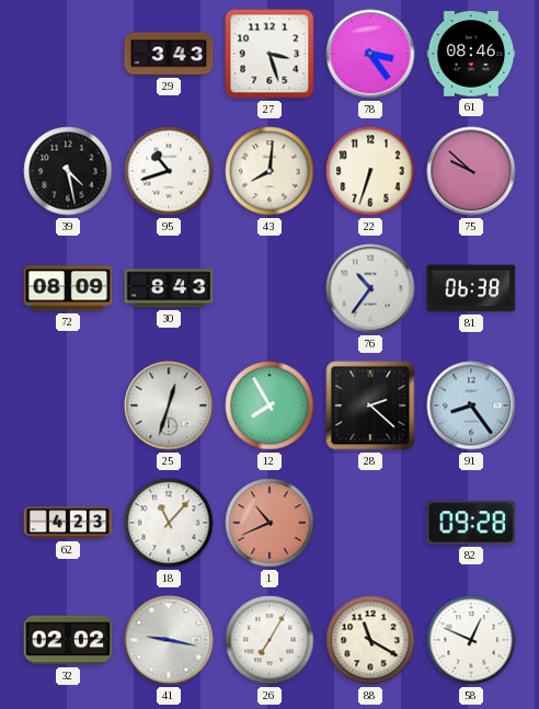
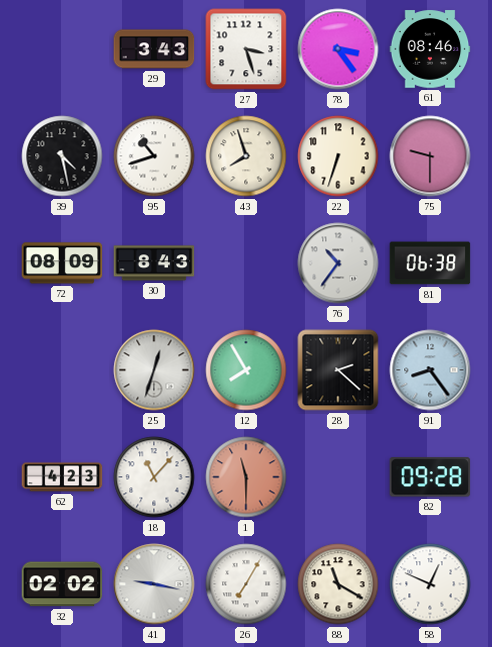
43: 8:01 -> 7:57
75: 9:52 -> 9:30
1: 10:41 -> 11:30
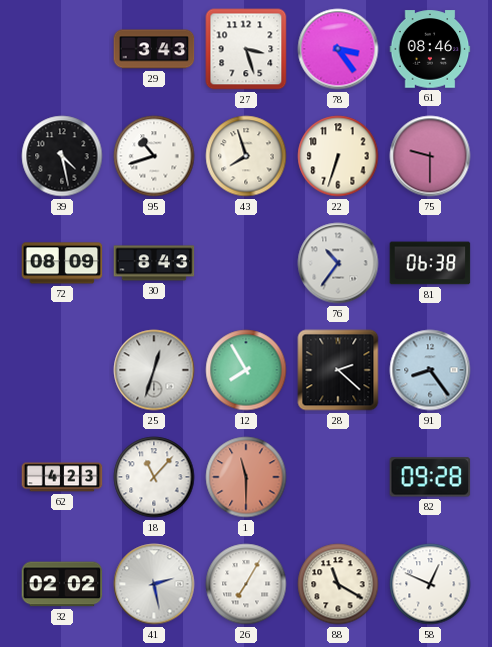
41: 9:17 -> 2:28
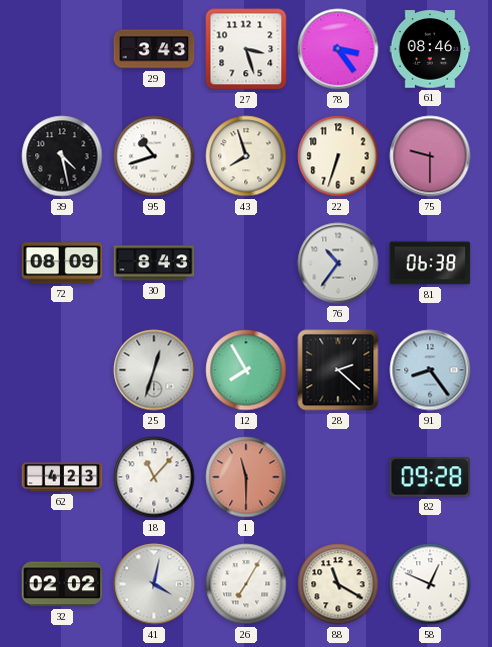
41: 2:28 -> 4:02
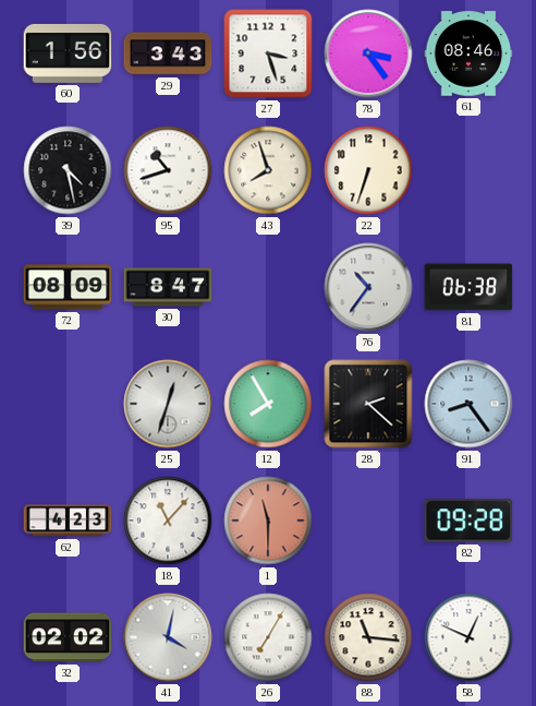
60: none -> 1:56
75: 9:30 -> none
30: 8:43 -> 8:47
88: 11:20 -> 11:16
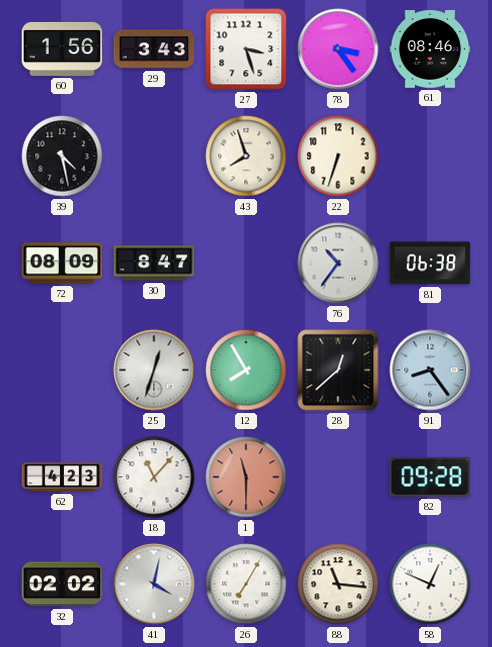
95: 10:42 -> none
28: 2:22 -> 12:38
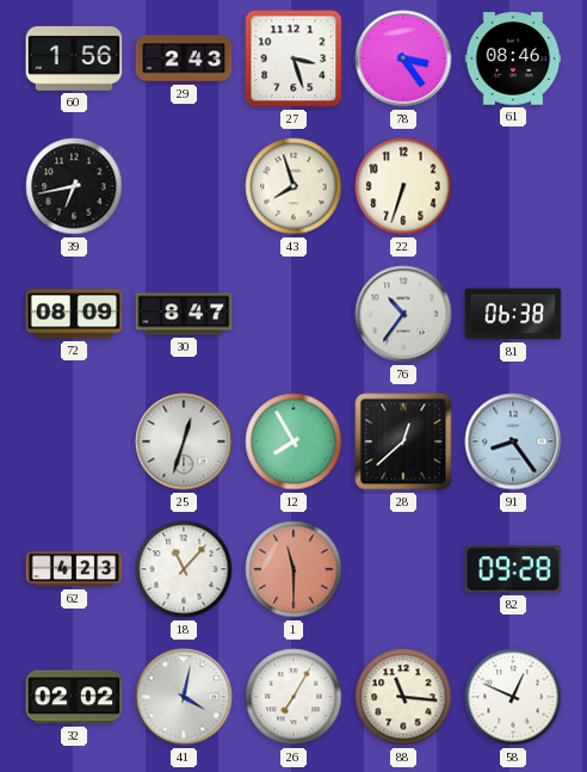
29: 3:43 -> 2:43
39: 4:28 -> 6:43
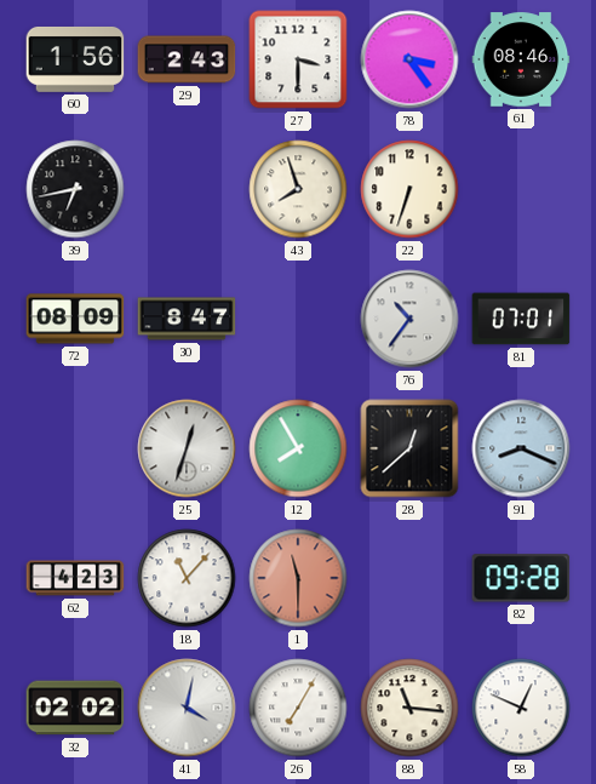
27: 3:27 -> 3:30
81: 06:38 -> 07:01
91: 8:24 -> 8:19
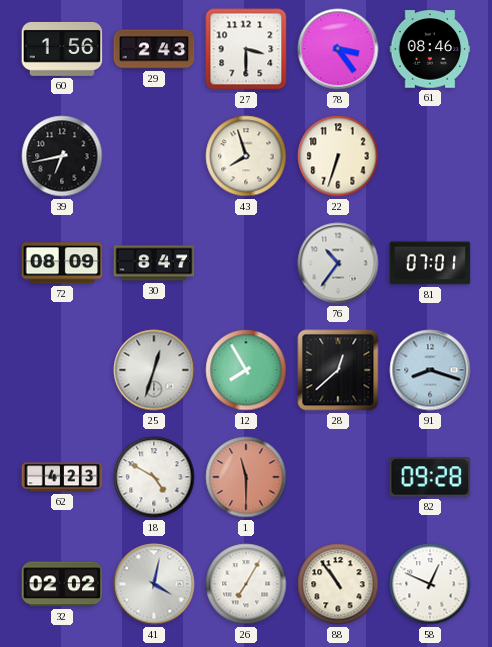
91: 8:19 -> 8:18
18: 11:07 -> 4:50
88: 11:16 -> 10:54
